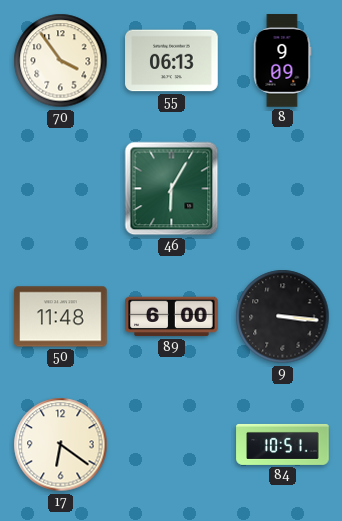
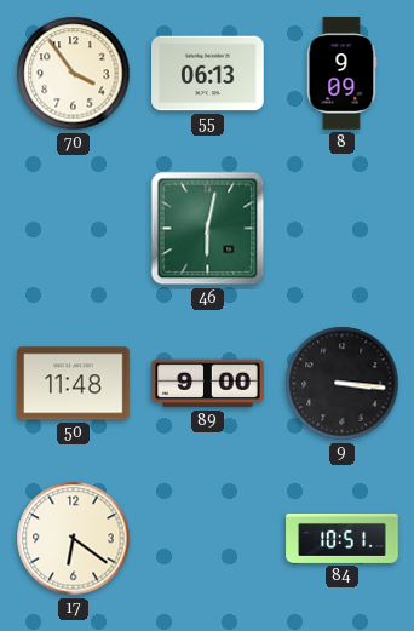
46: 6:05 -> 6:02
89: 6:00 -> 9:00
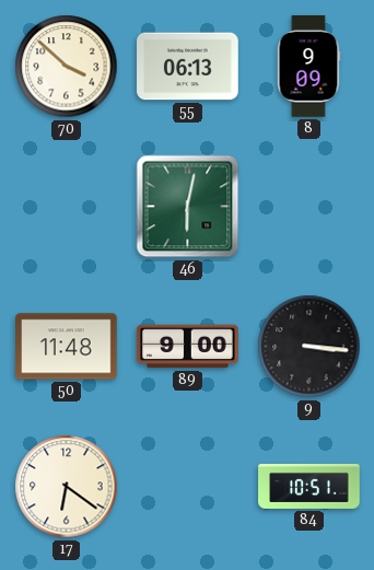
70: 3:54 -> 3:52
